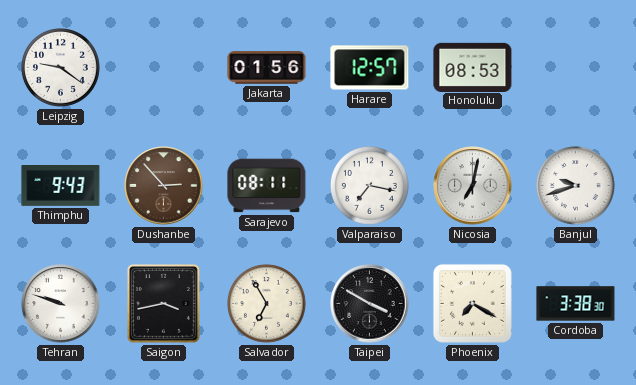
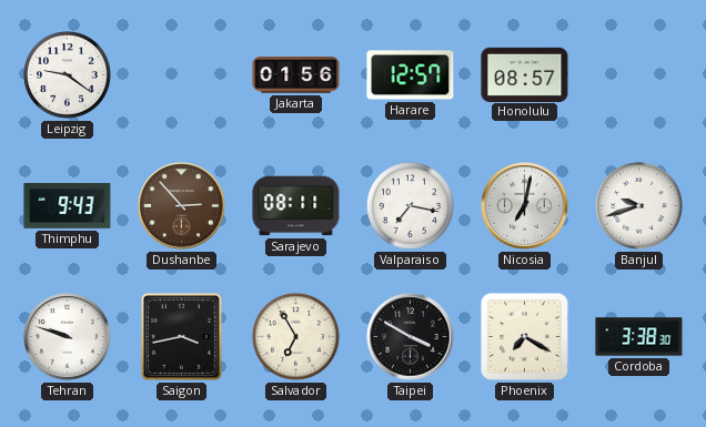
Honolulu: 08:53 -> 08:57
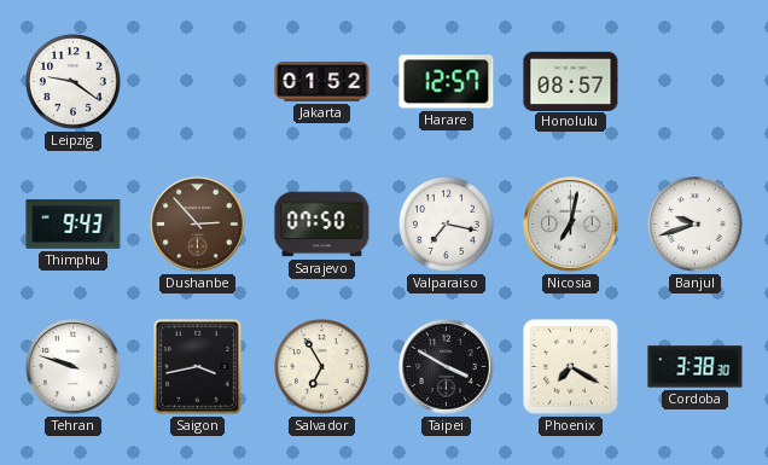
Jakarta: 01:56 -> 01:52
Sarajevo: 08:11 -> 07:50
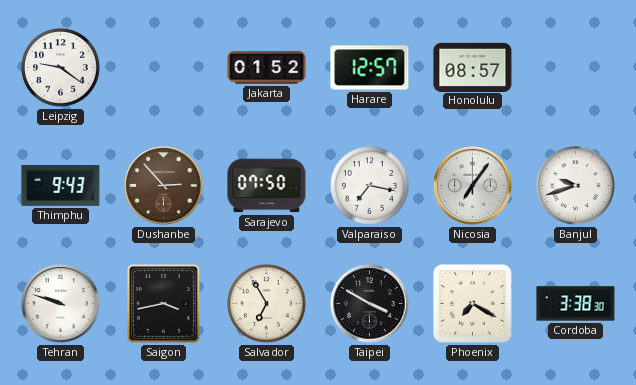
Nicosia: 7:02 -> 7:06
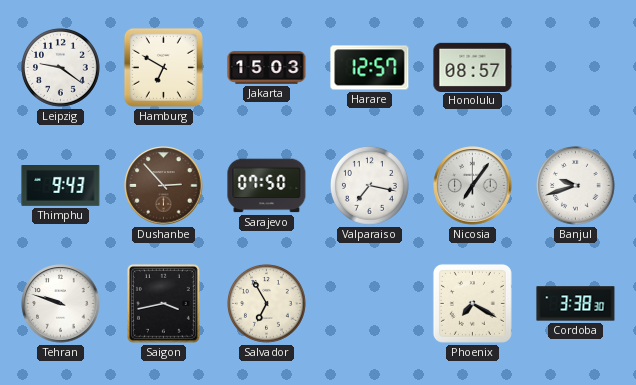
Hamburg: none -> 6:50
Jakarta: 01:52 -> 15:03
Taipei: 3:50 -> none
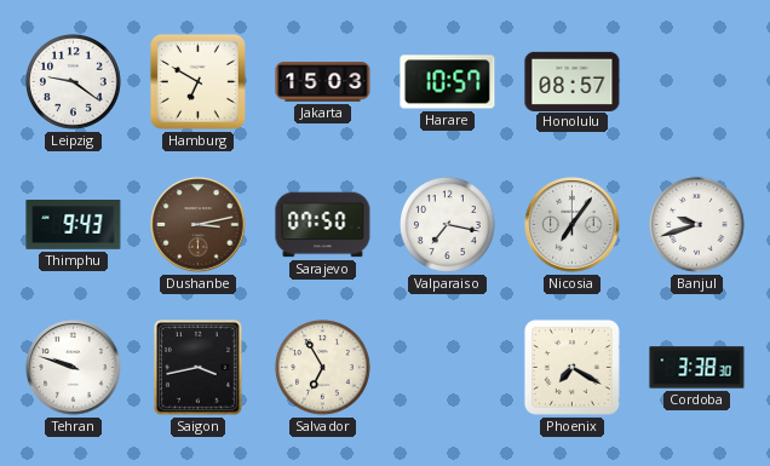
Harare: 12:57 -> 10:57
Dushanbe: 2:53 -> 3:13
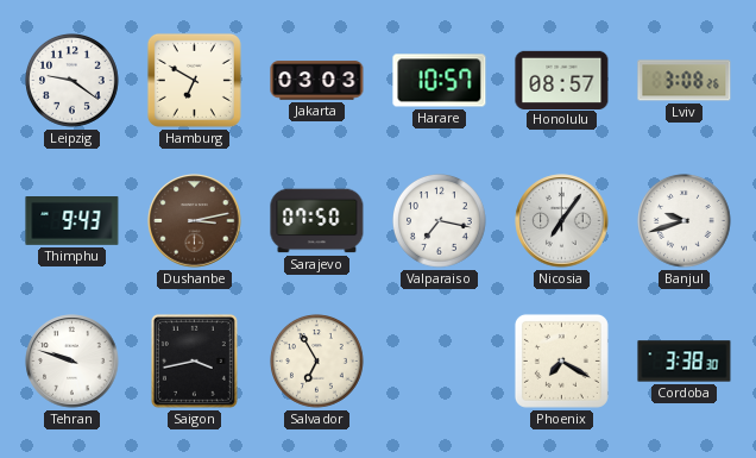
Jakarta: 15:03 -> 03:03
Lviv: none -> 3:08
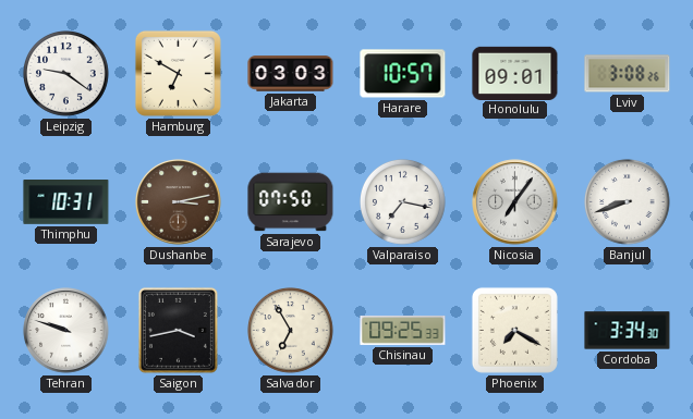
Honolulu: 08:57 -> 09:01
Thimphu: 9:43 -> 10:31
Banjul: 9:42 -> 8:42
Chisinau: none -> 09:25
Cordoba: 3:38 -> 3:34
